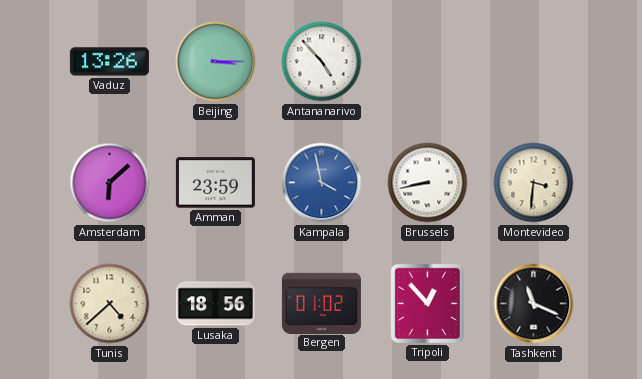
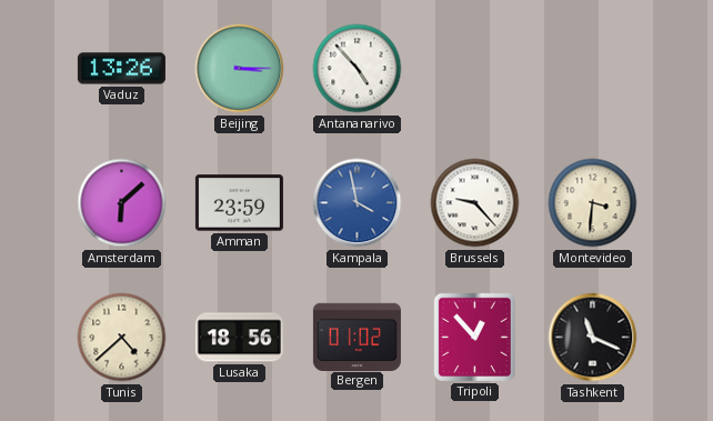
Brussels: 8:43 -> 9:23
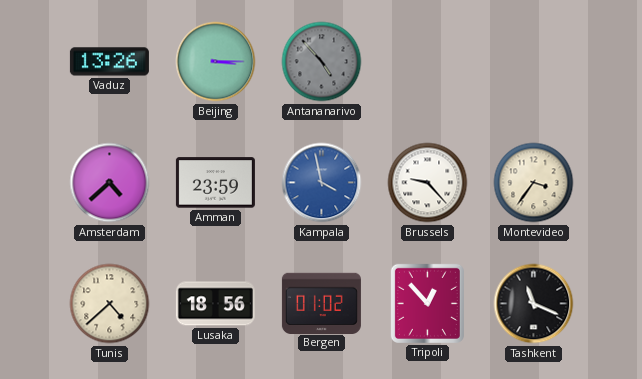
Antananarivo dial: white -> grey
Amsterdam: 6:08 -> 4:38
Montevideo: 3:31 -> 3:36
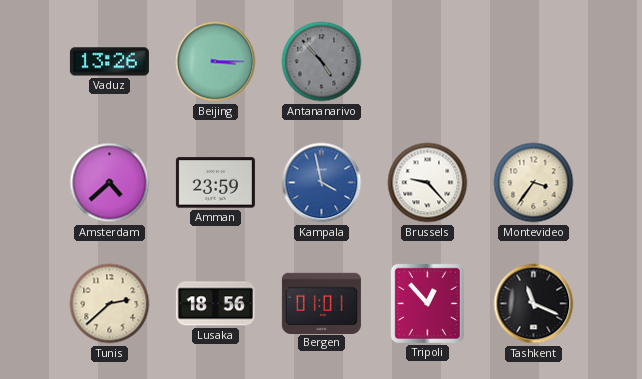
Tunis: 4:38 -> 2:38
Bergen: 01:02 -> 01:01
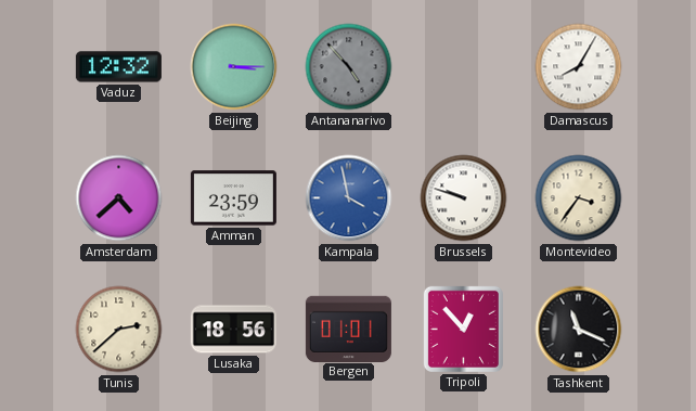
Vaduz: 13:26 -> 12:32
Damascus: none -> 8:05
Brussels: 9:23 -> 9:48
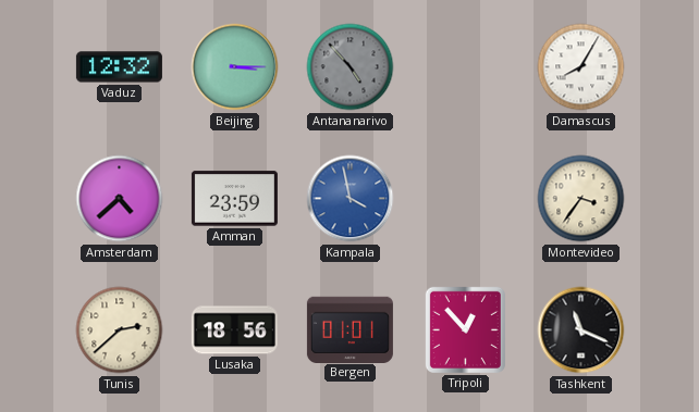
Brussels: 9:48 -> none
